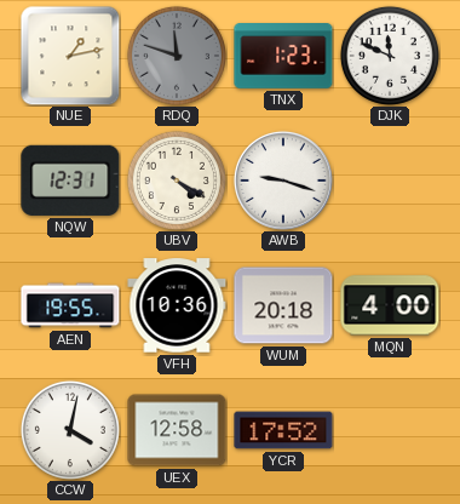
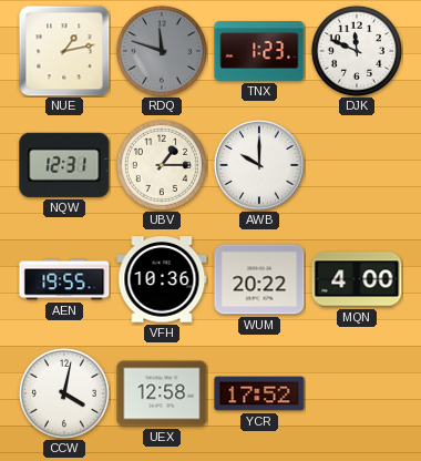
UBV: 4:20 -> 1:15
AWB: 9:18 -> 10:00
WUM: 20:18 -> 20:22
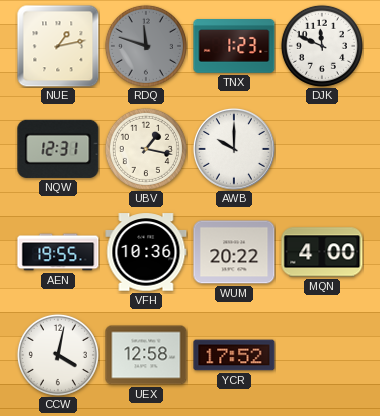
UBV: 1:15 -> 1:17
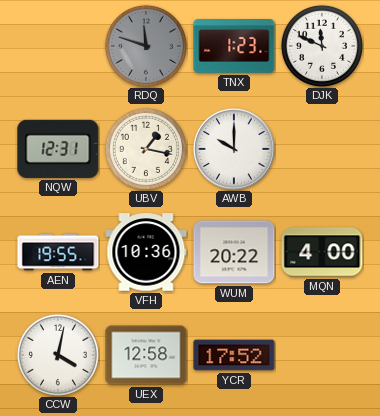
NUE: 1:13 -> none
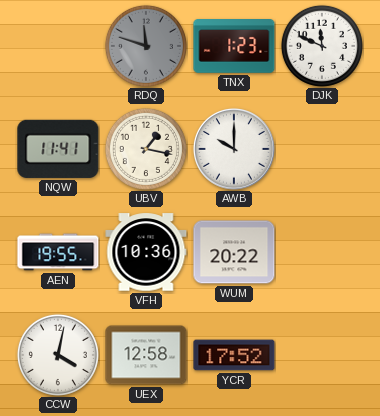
NQW: 12:31 -> 11:41
MQN: 4:00 -> none
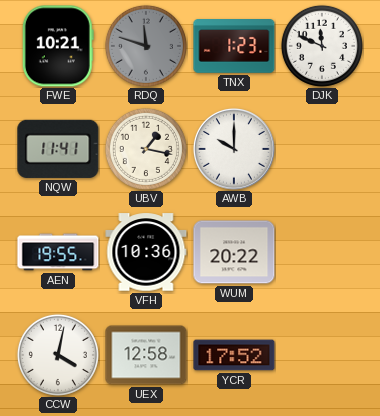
FWE: none -> 10:21
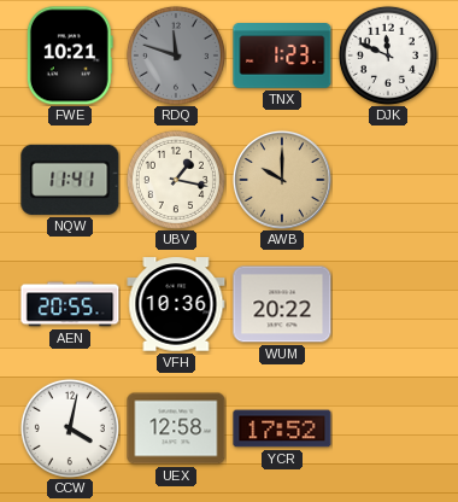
AWB dial: white -> champagne
AEN: 19:55 -> 20:55
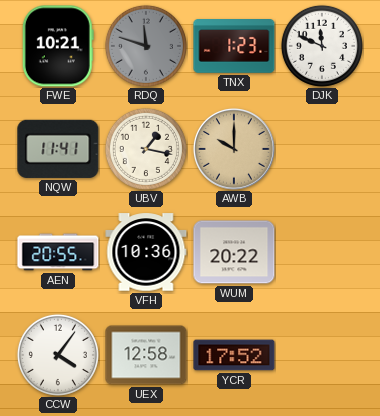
CCW: 4:02 -> 4:06
